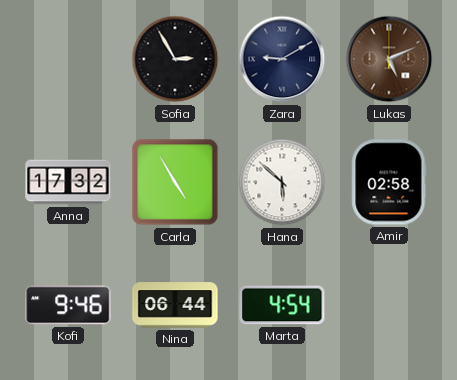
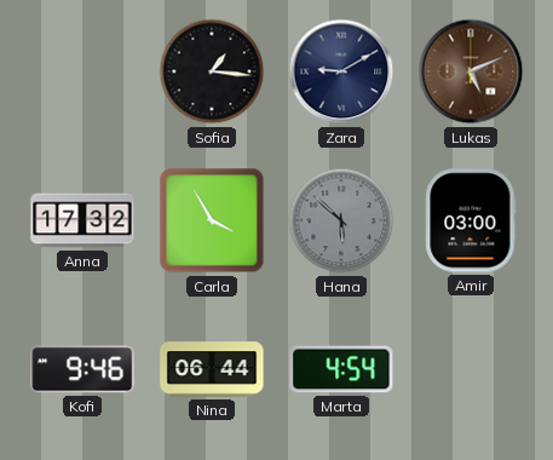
Sofia: 2:55 -> 1:16
Carla: 4:55 -> 3:55
Hana dial: white -> grey
Amir: 02:58 -> 03:00
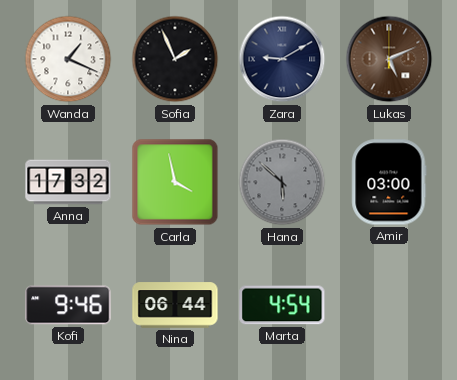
Wanda: none -> 1:19
Sofia: 1:16 -> 1:56
Carla: 3:55 -> 3:58
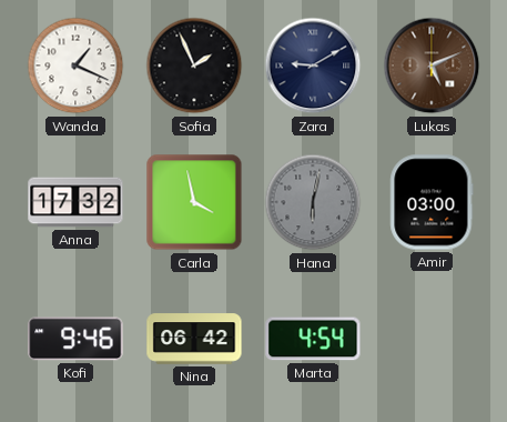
Hana: 5:52 -> 6:02
Nina: 06:44 -> 06:42
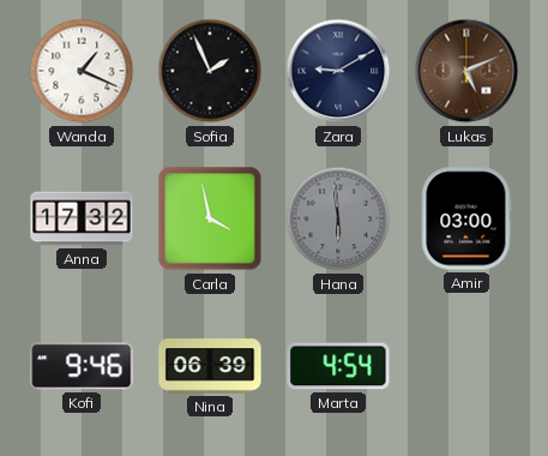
Hana: 6:02 -> 5:59
Nina: 06:42 -> 06:39
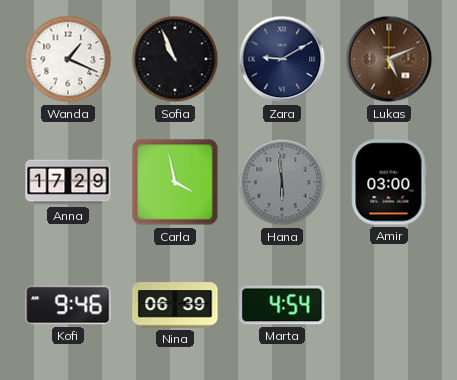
Sofia: 1:56 -> 10:56
Anna: 17:32 -> 17:29
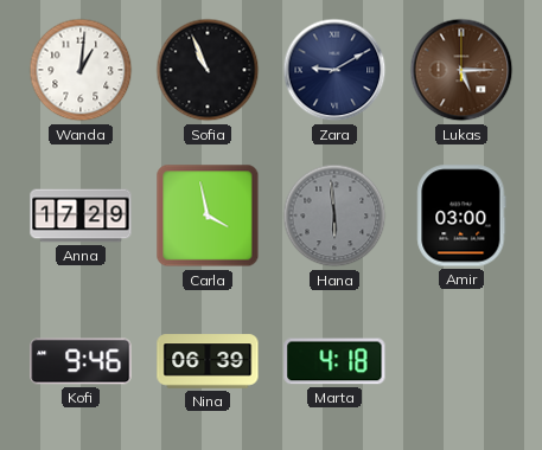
Wanda: 1:19 -> 1:01
Lukas: 5:11 -> 5:15
Marta: 4:54 -> 4:18
